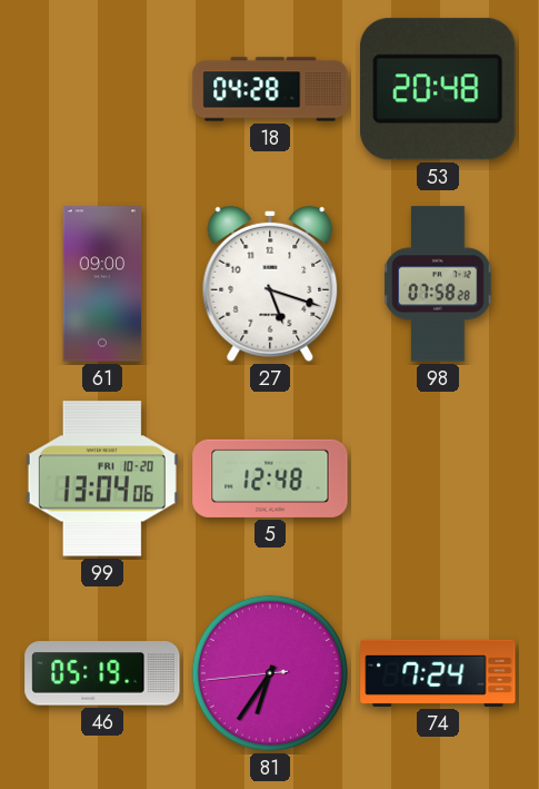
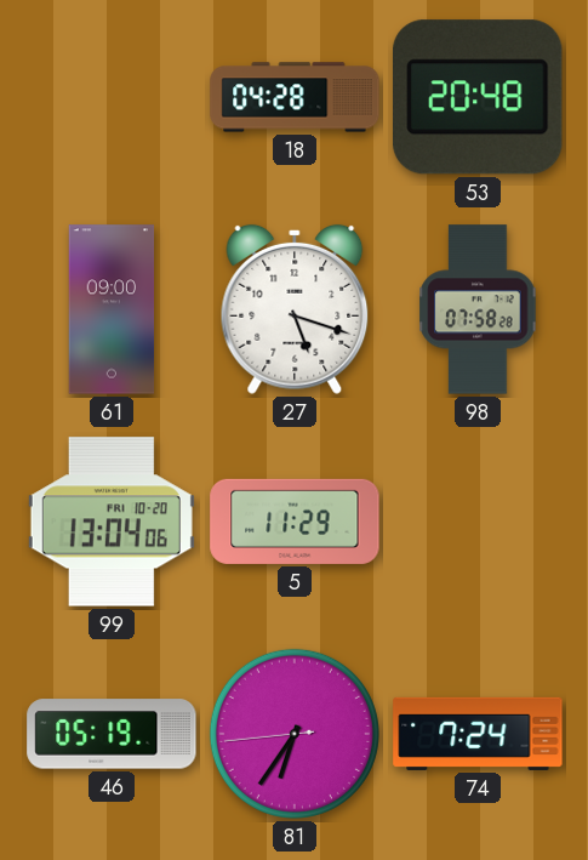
5: 12:48 -> 11:29
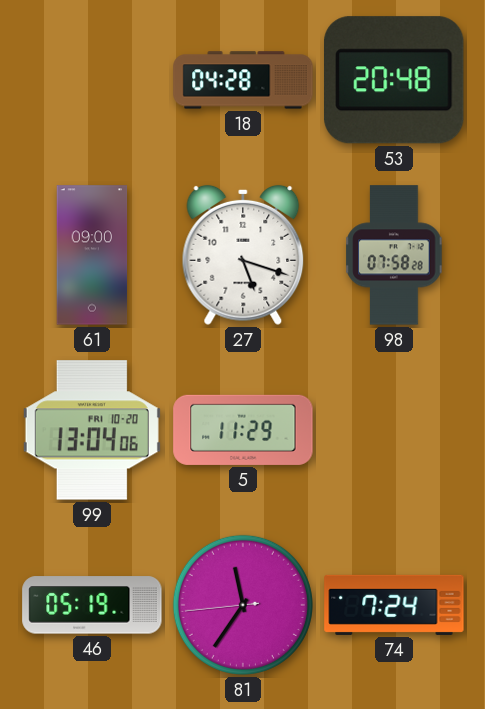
81: 6:35 -> 11:35
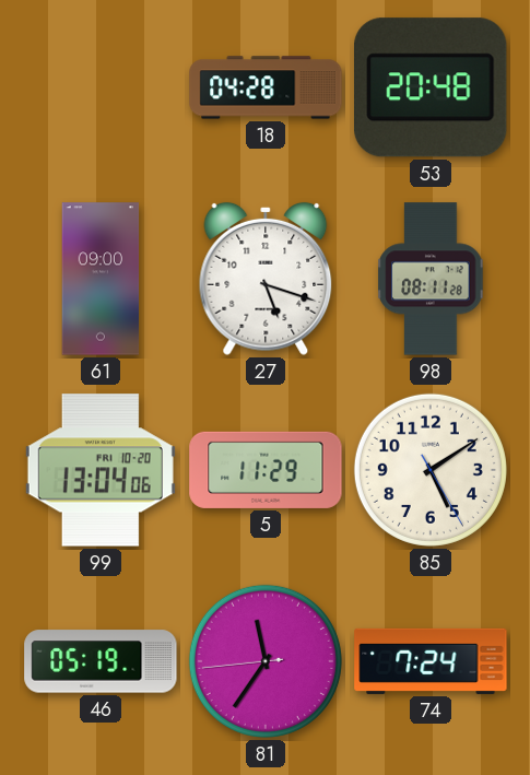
98: 07:58 -> 08:11
85: none -> 5:09
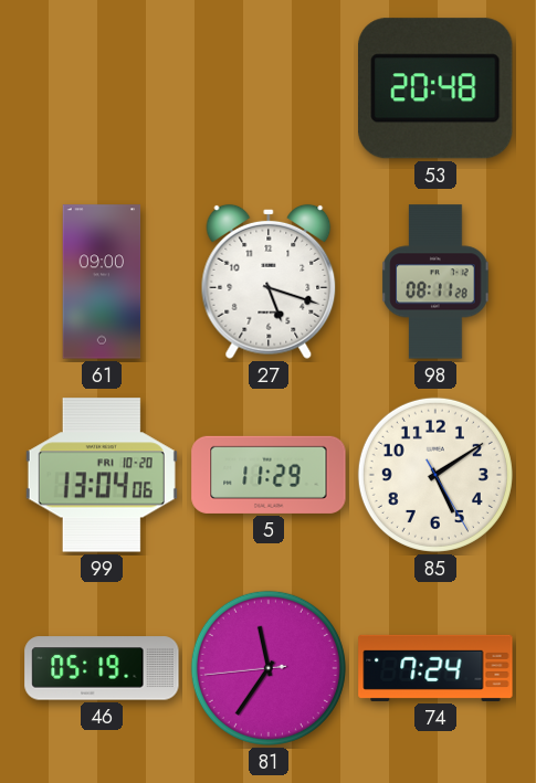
18: 04:28 -> none
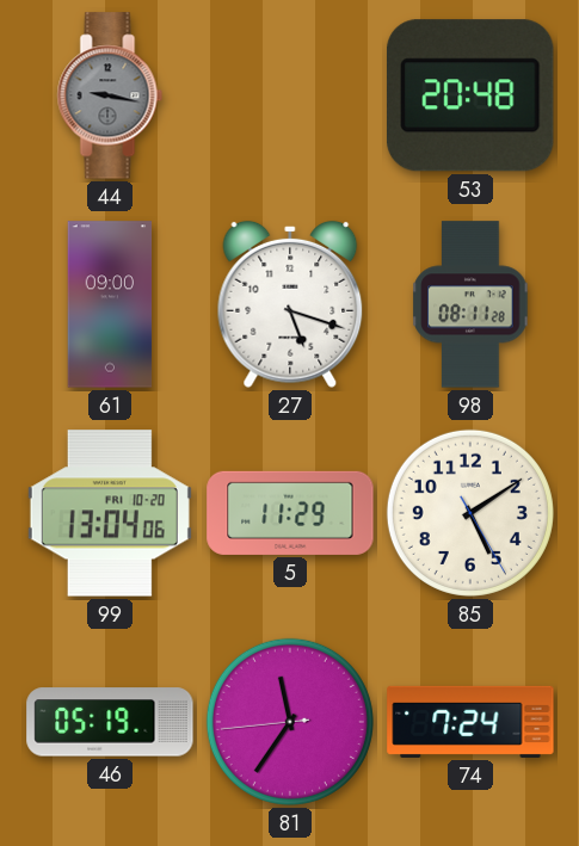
44: none -> 9:17
